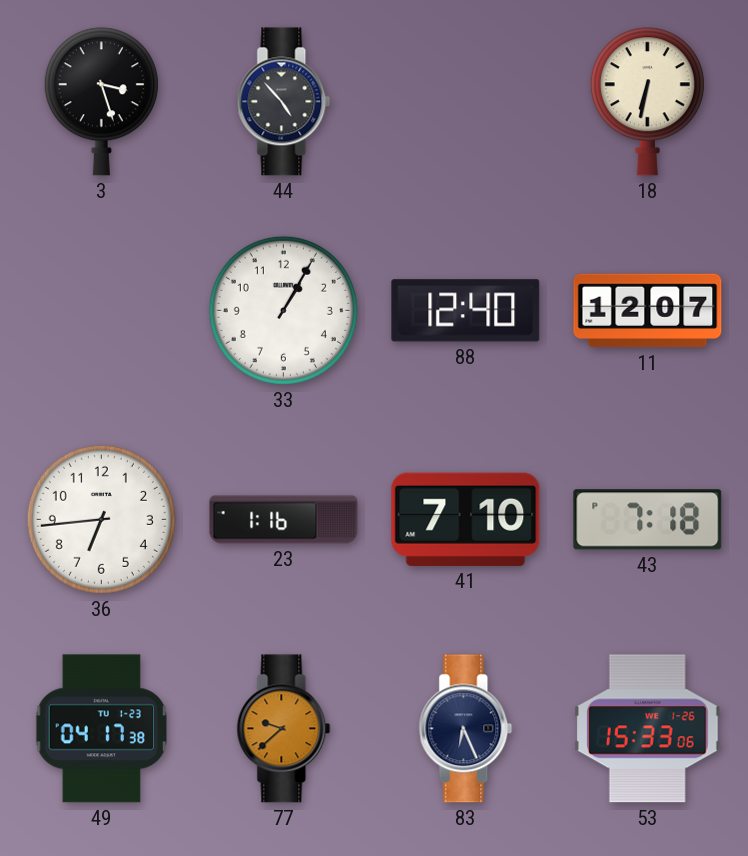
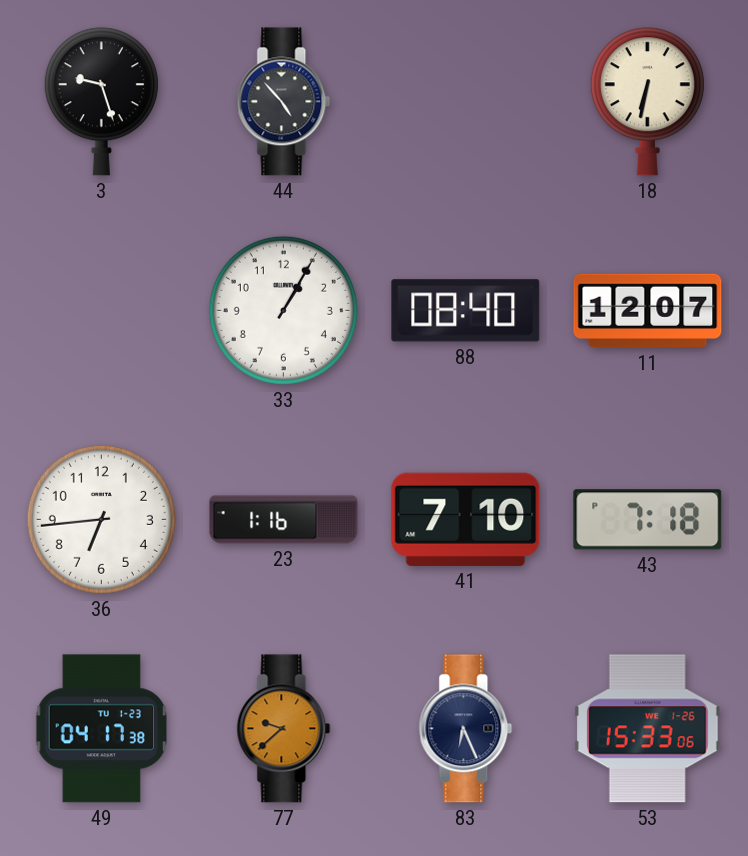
3: 3:27 -> 9:27
88: 12:40 -> 08:40
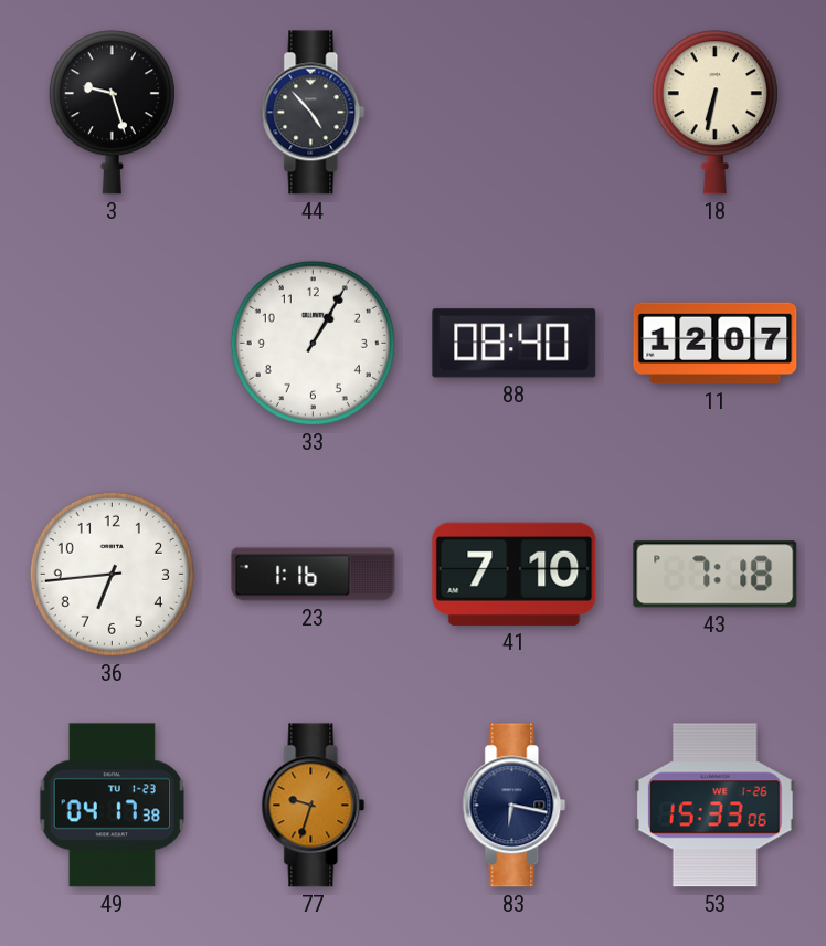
77: 9:38 -> 9:33
83: 6:26 -> 6:17
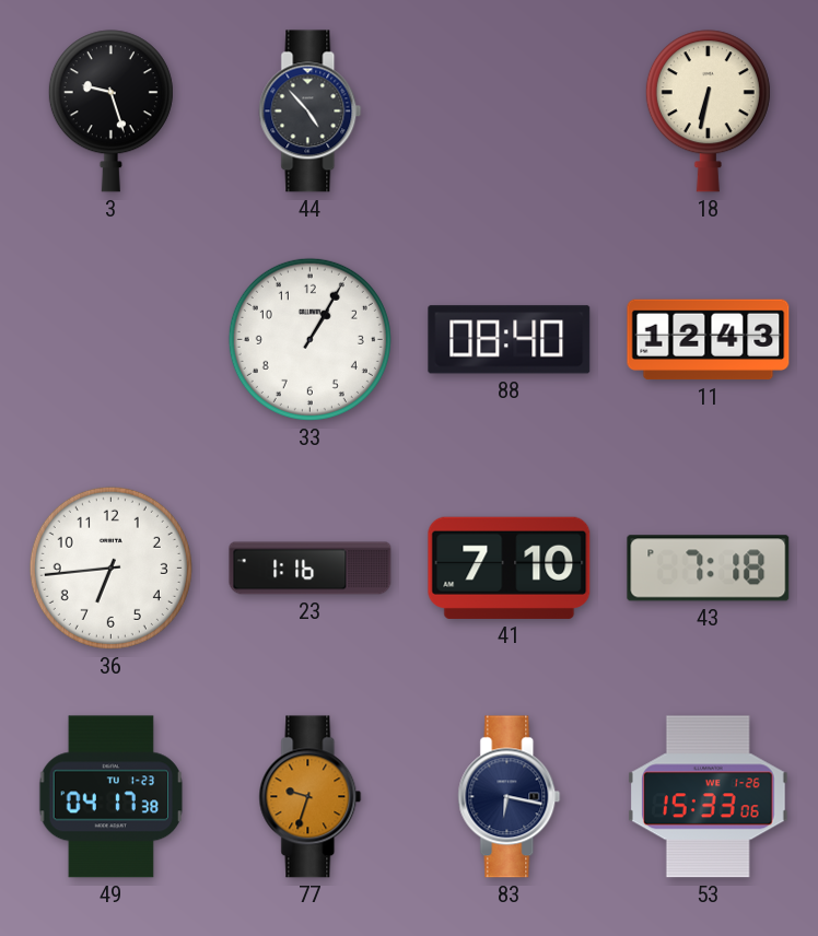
11: 12:07 -> 12:43
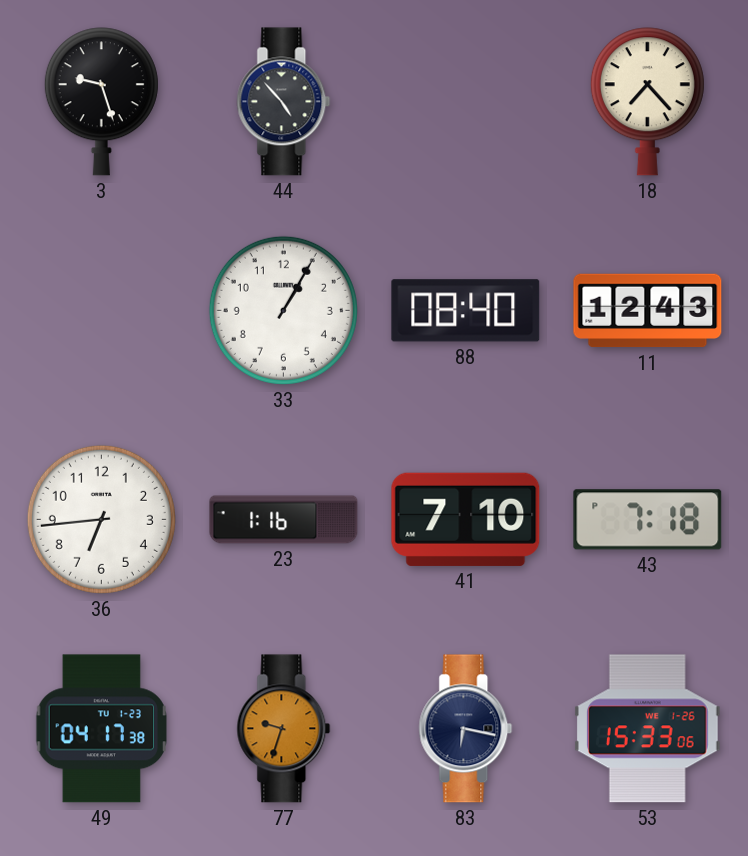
18: 6:32 -> 7:23
